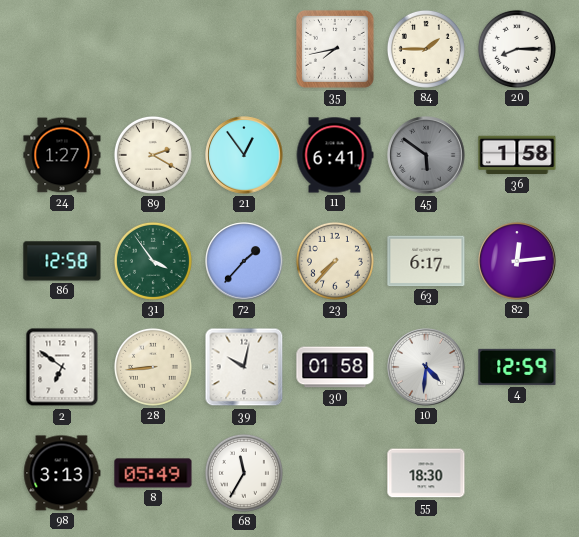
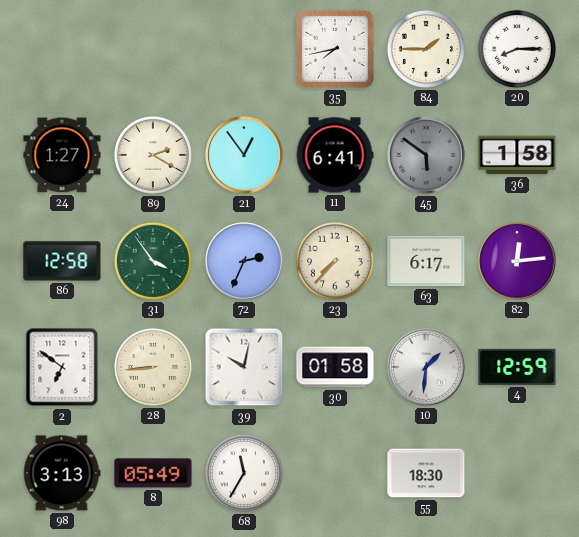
72: 1:37 -> 2:34
10: 4:31 -> 1:31
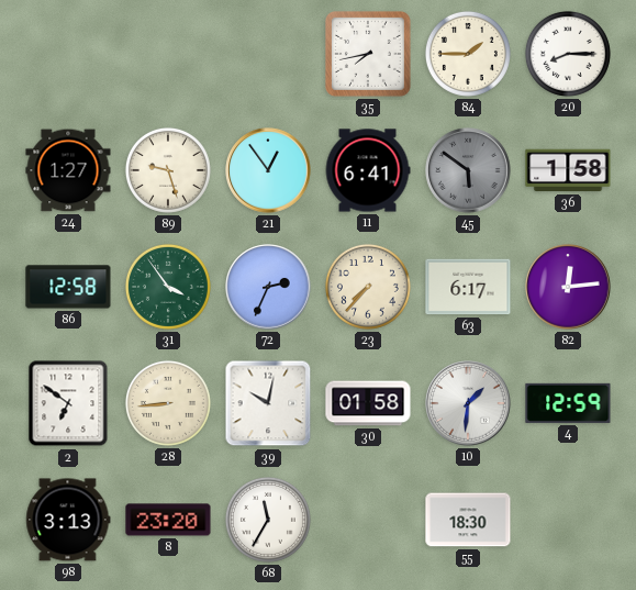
89: 2:20 -> 9:27
8: 05:49 -> 23:20
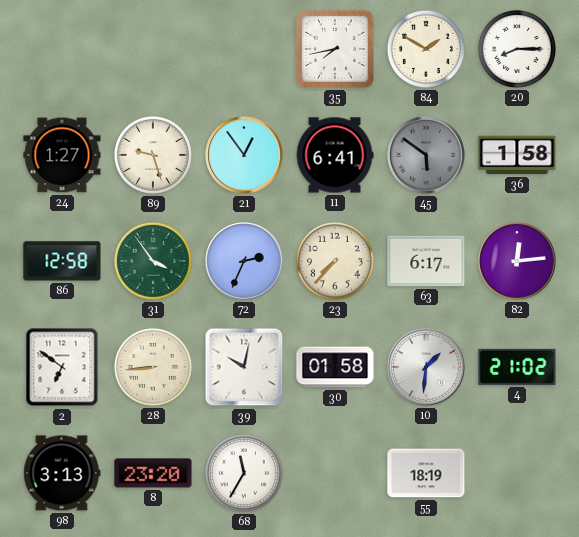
84: 1:45 -> 1:50
4: 12:59 -> 21:02
55: 18:30 -> 18:19
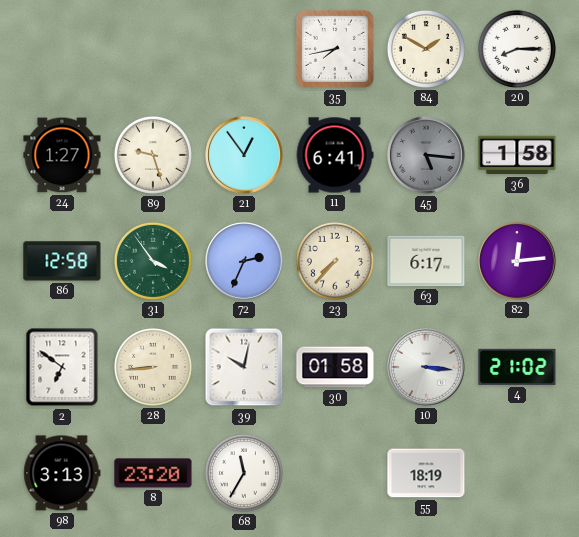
45: 5:51 -> 5:16
10: 1:31 -> 3:16
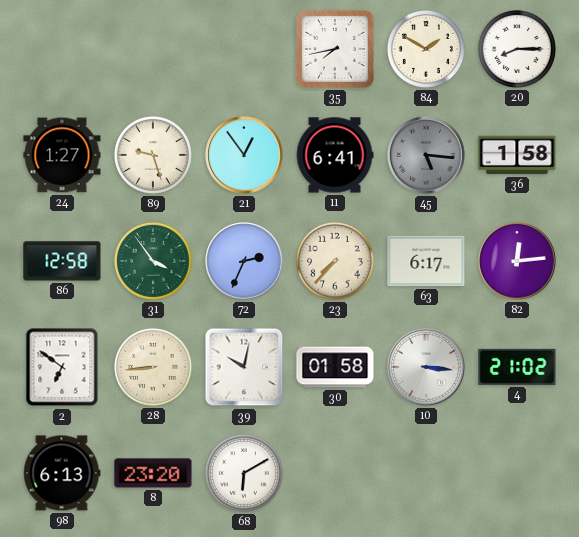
98: 3:13 -> 6:13
68: 11:35 -> 6:10
55: 18:19 -> none
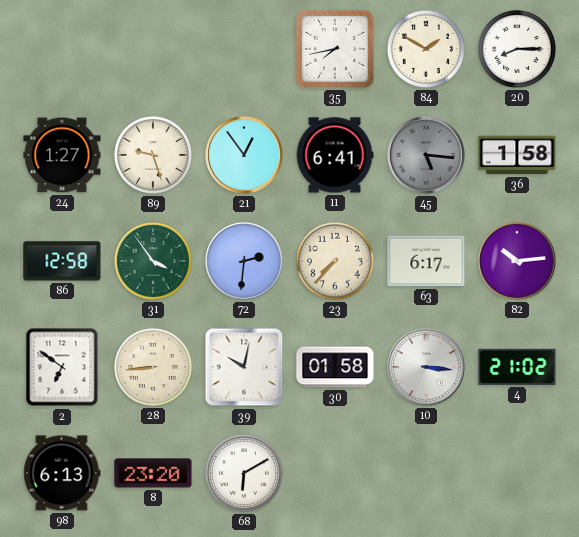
72: 2:34 -> 2:31
82: 12:14 -> 10:14
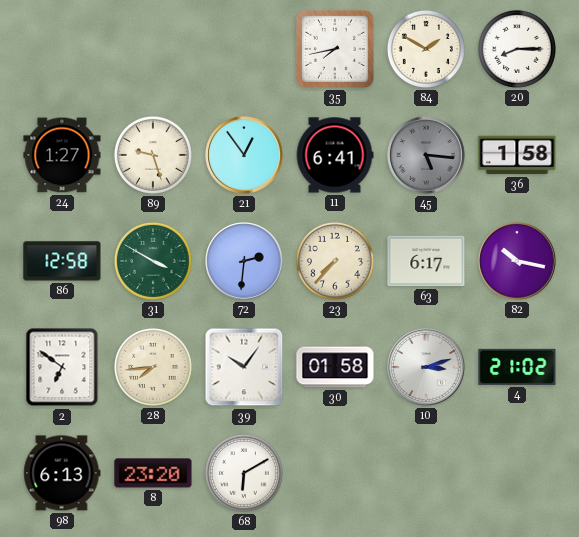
31: 3:54 -> 3:50
82: 10:14 -> 10:17
28: 8:44 -> 7:44
39: 10:02 -> 10:06
10: 3:16 -> 3:12
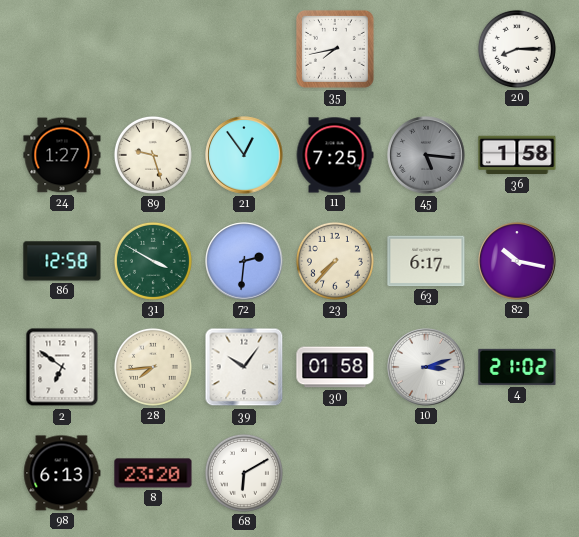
84: 1:50 -> none
11: 6:41 -> 7:25
